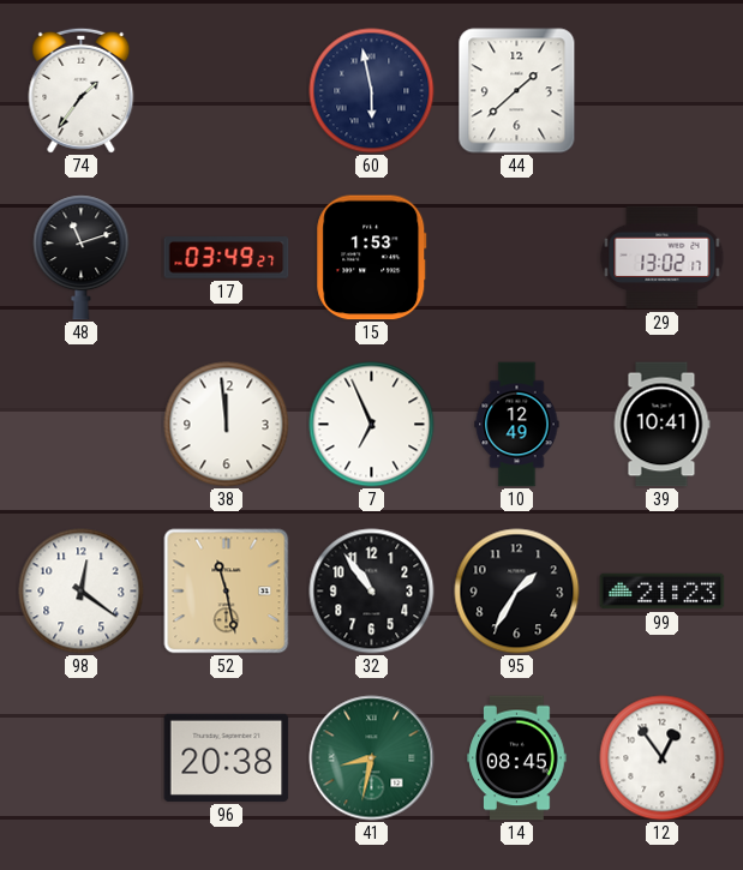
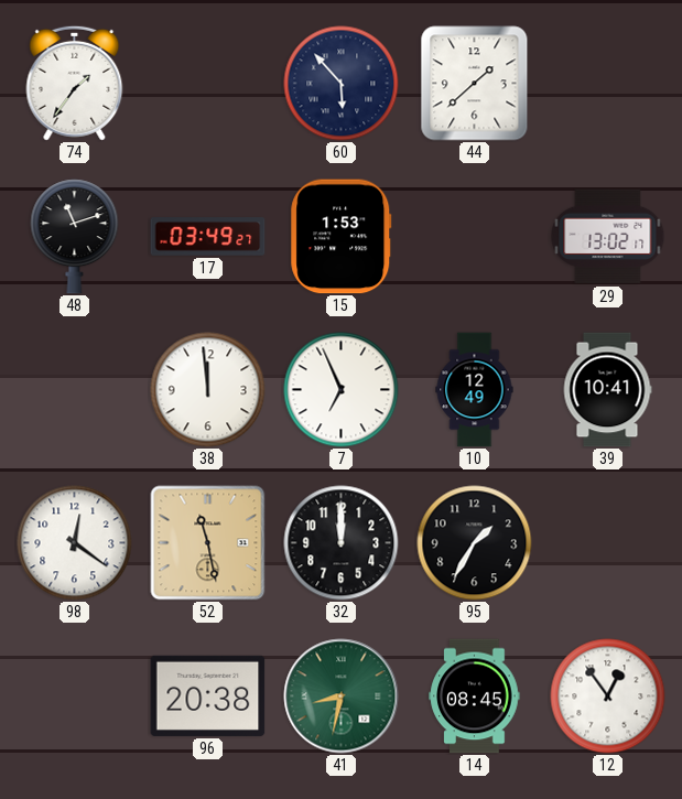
60: 5:58 -> 5:53
32: 10:54 -> 12:00
99: 21:23 -> none
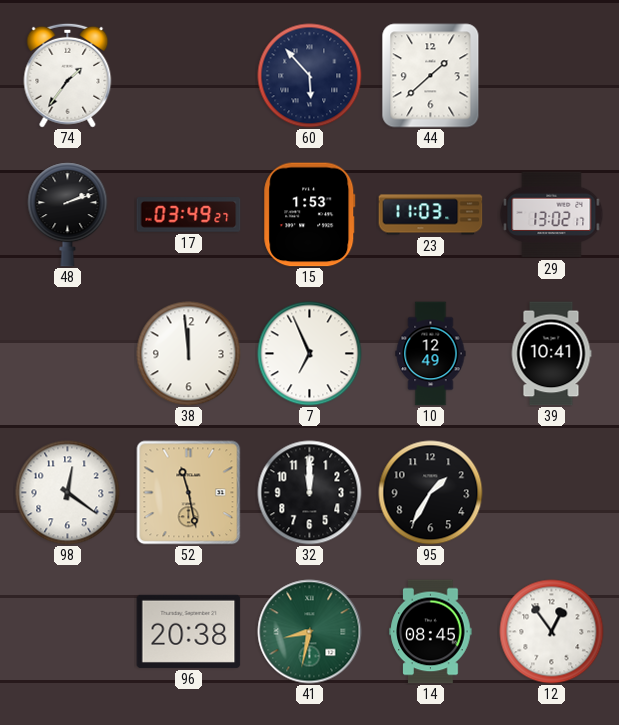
48: 11:12 -> 2:12
23: none -> 11:03
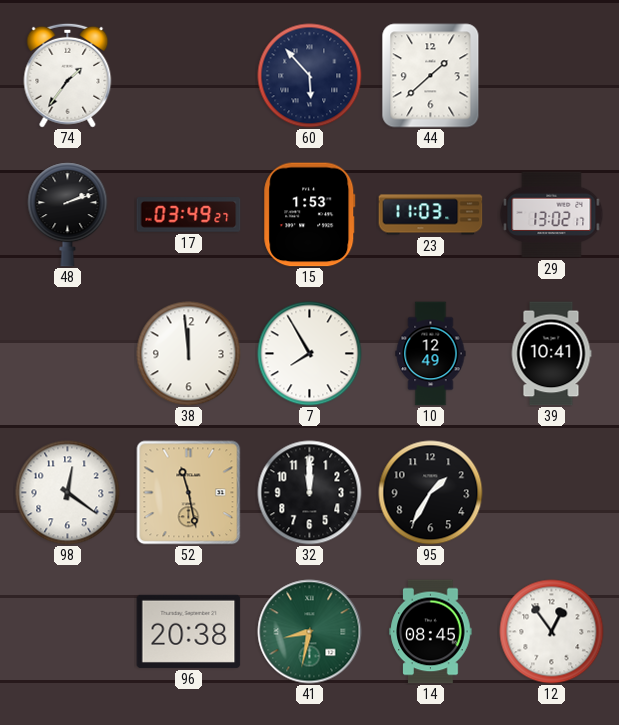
7: 6:56 -> 7:55
